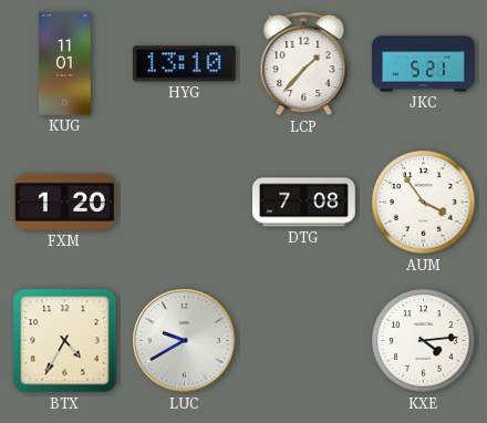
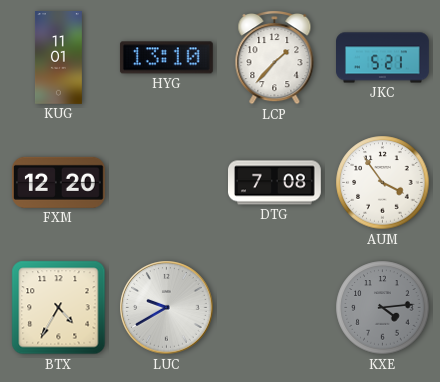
FXM: 1:20 -> 12:20
KXE dial: white -> grey
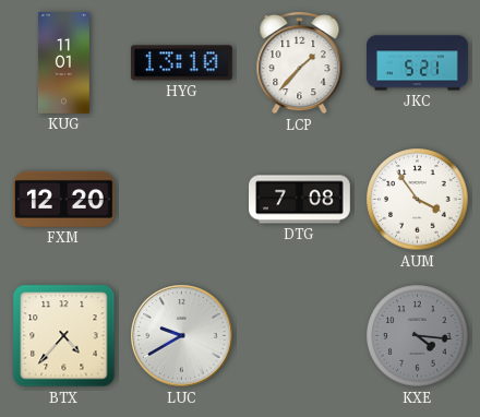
BTX: 4:35 -> 4:37
KXE: 4:14 -> 4:16
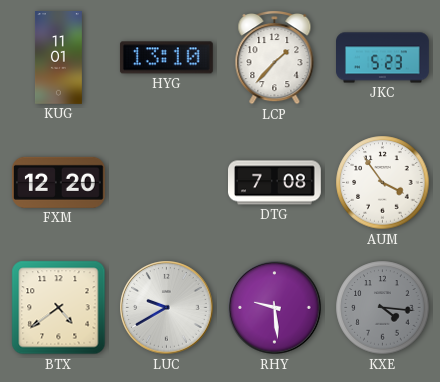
JKC: 5:21 -> 5:23
BTX: 4:37 -> 4:39
RHY: none -> 9:29
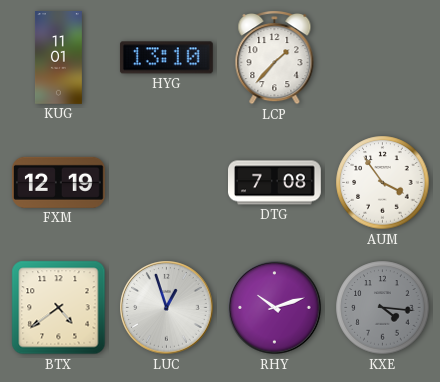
JKC: 5:23 -> none
FXM: 12:20 -> 12:19
LUC: 9:40 -> 12:57
RHY: 9:29 -> 10:12
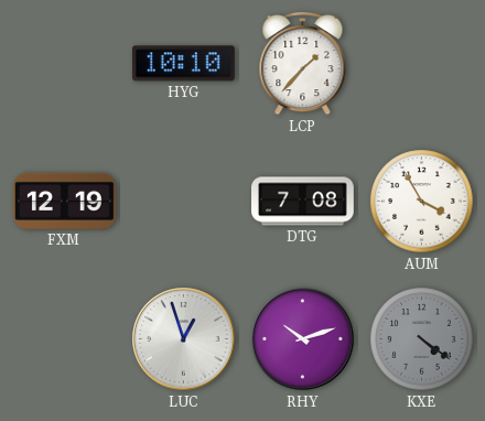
KUG: 11:01 -> none
HYG: 13:10 -> 10:10
AUM: 3:54 -> 3:55
BTX: 4:39 -> none
KXE: 4:16 -> 4:21
